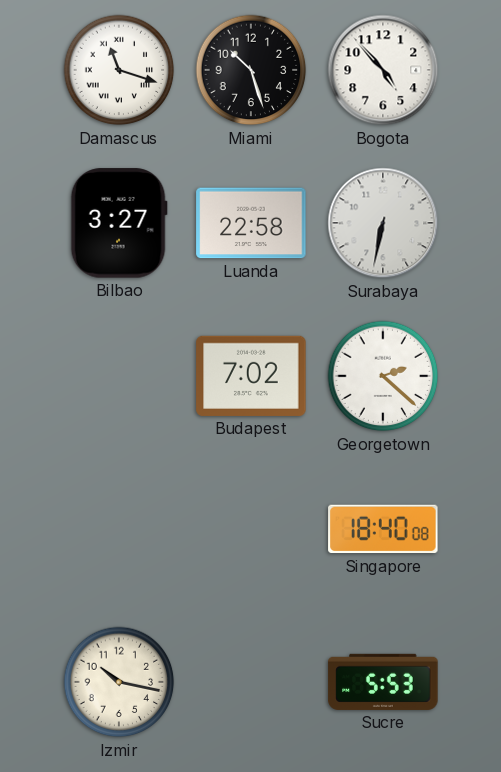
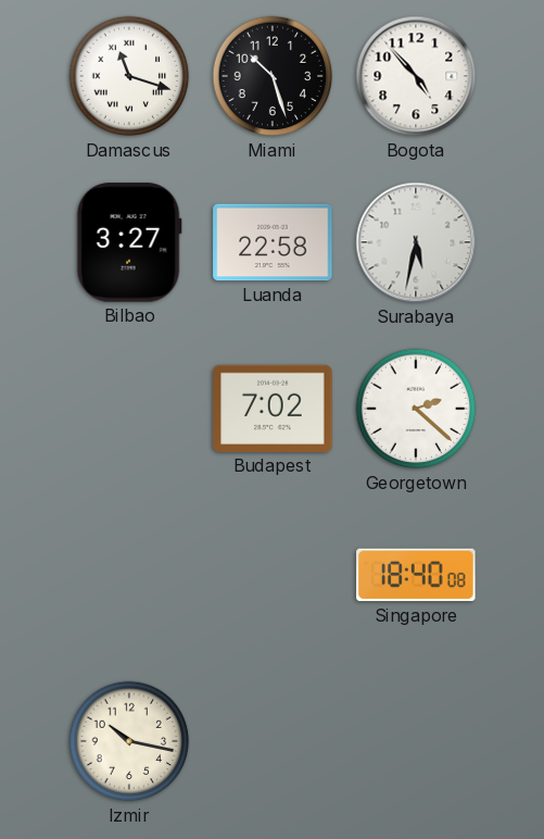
Surabaya: 6:32 -> 5:32
Sucre: 5:53 -> none
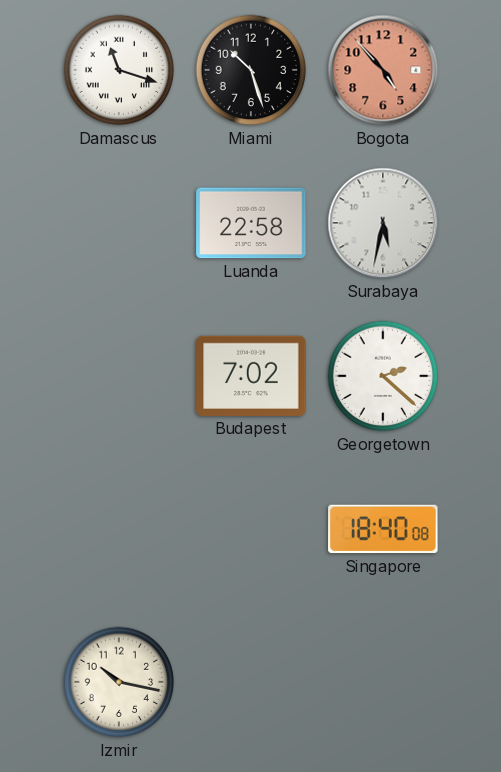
Bogota dial: white -> salmon
Bilbao: 3:27 -> none
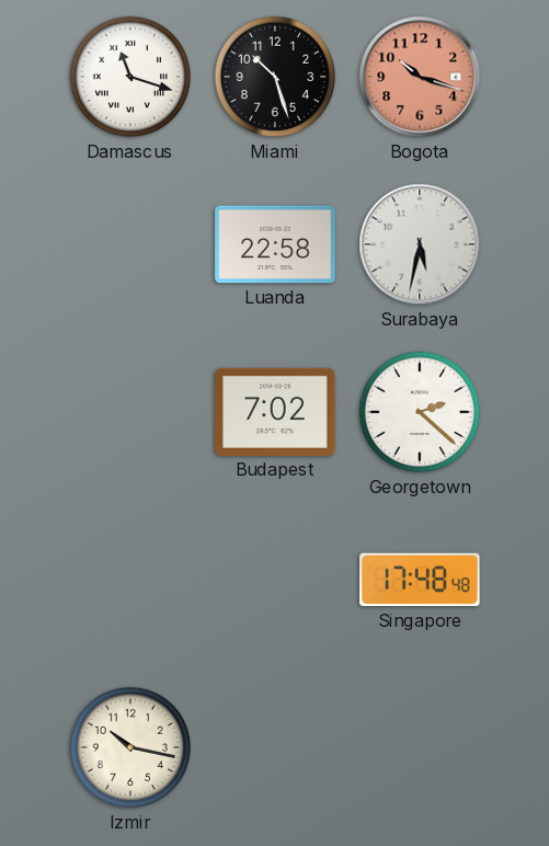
Bogota: 4:53 -> 10:18
Singapore: 18:40 -> 17:48
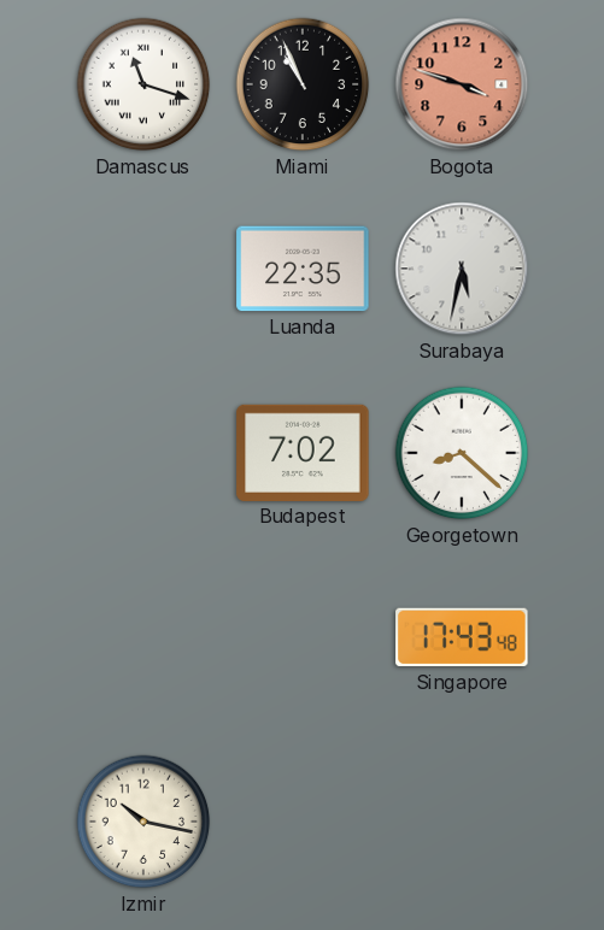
Miami: 10:27 -> 10:56
Bogota: 10:18 -> 3:48
Luanda: 22:58 -> 22:35
Georgetown: 2:22 -> 8:22
Singapore: 17:48 -> 17:43
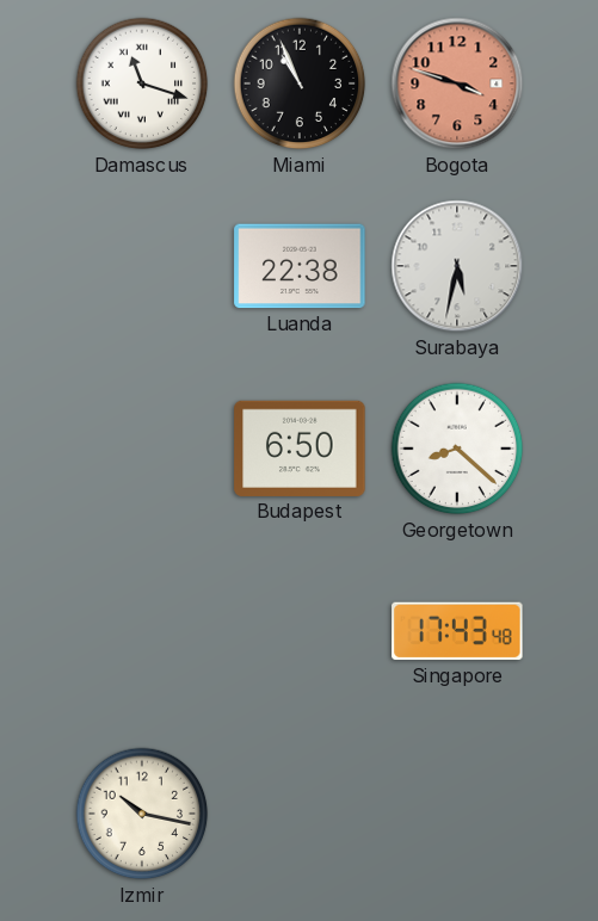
Luanda: 22:35 -> 22:38
Budapest: 7:02 -> 6:50
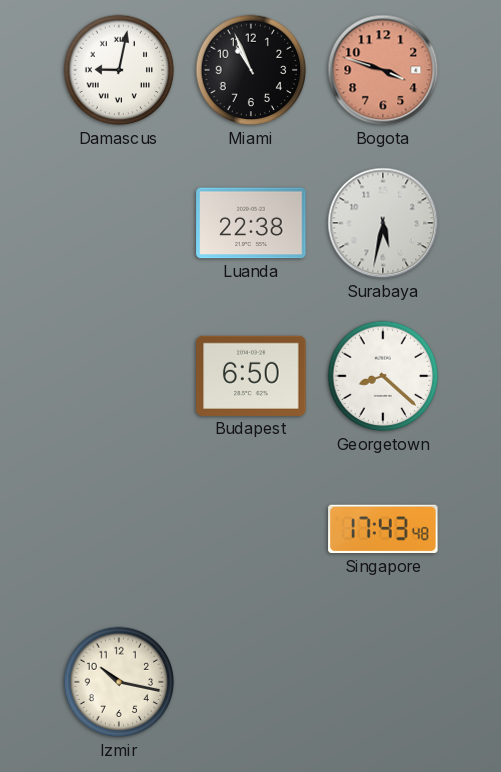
Damascus: 11:18 -> 9:02
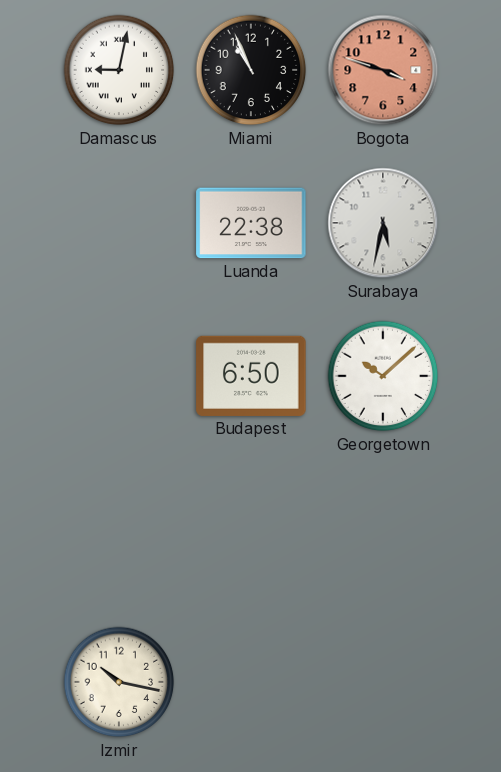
Georgetown: 8:22 -> 10:08
Singapore: 17:43 -> none
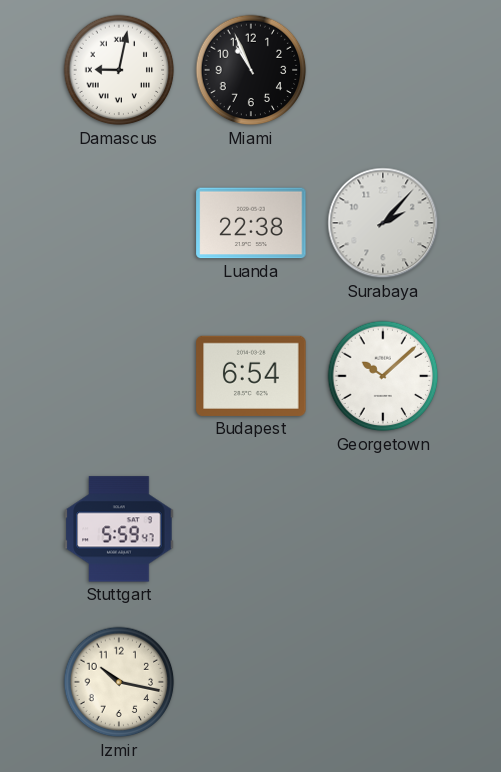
Bogota: 3:48 -> none
Surabaya: 5:32 -> 2:07
Budapest: 6:50 -> 6:54
Stuttgart: none -> 5:59
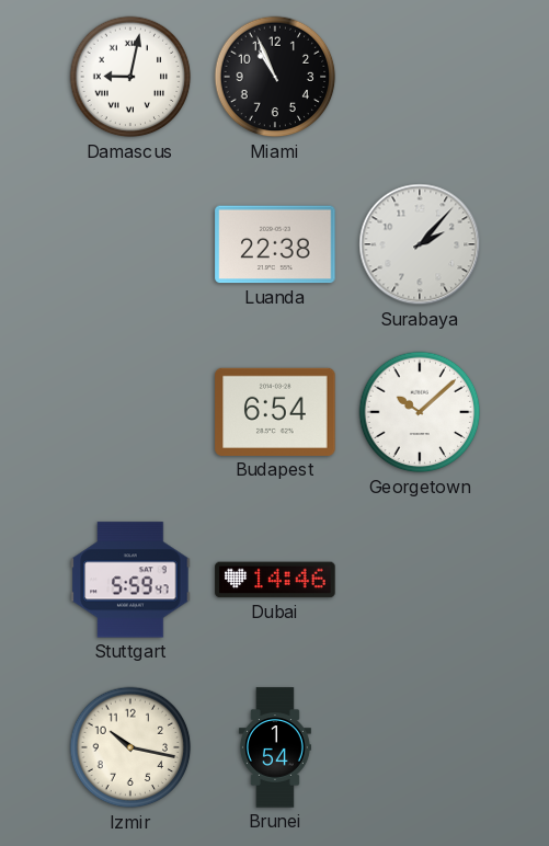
Dubai: none -> 14:46
Brunei: none -> 1:54
